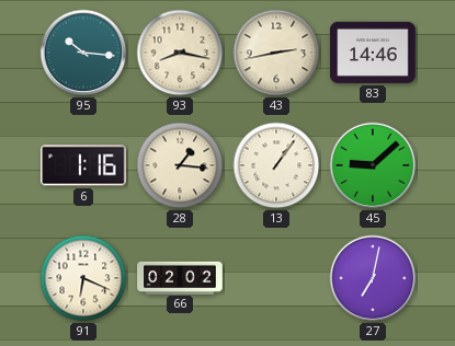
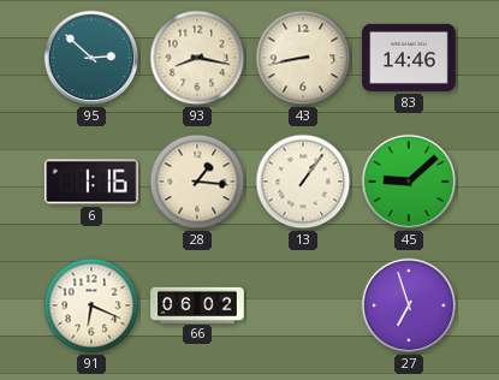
95: 10:16 -> 2:52
43: 2:43 -> 8:43
66: 02:02 -> 06:02
27: 7:02 -> 6:57
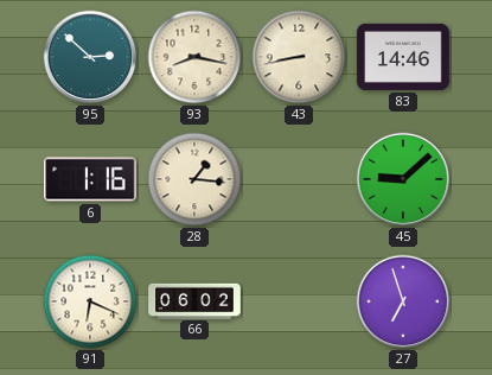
13: 1:06 -> none
